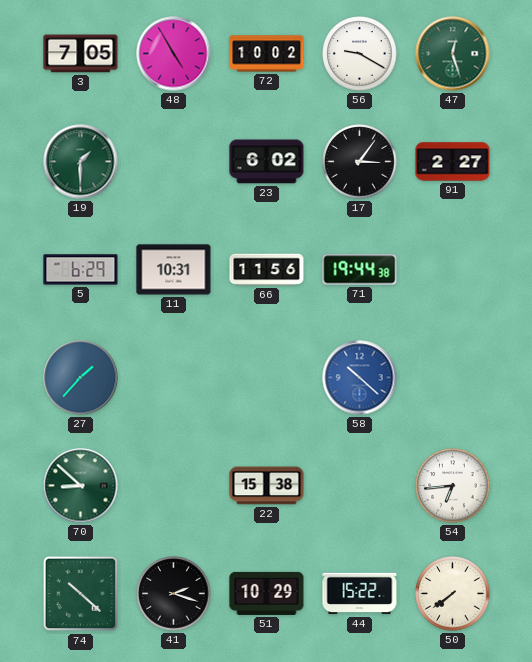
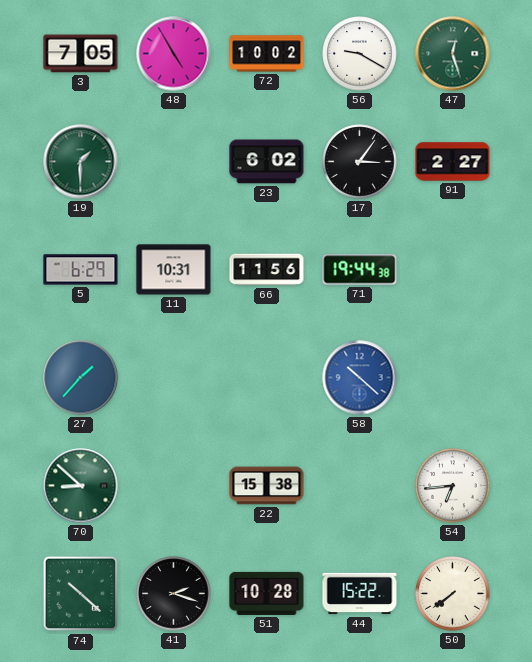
51: 10:29 -> 10:28
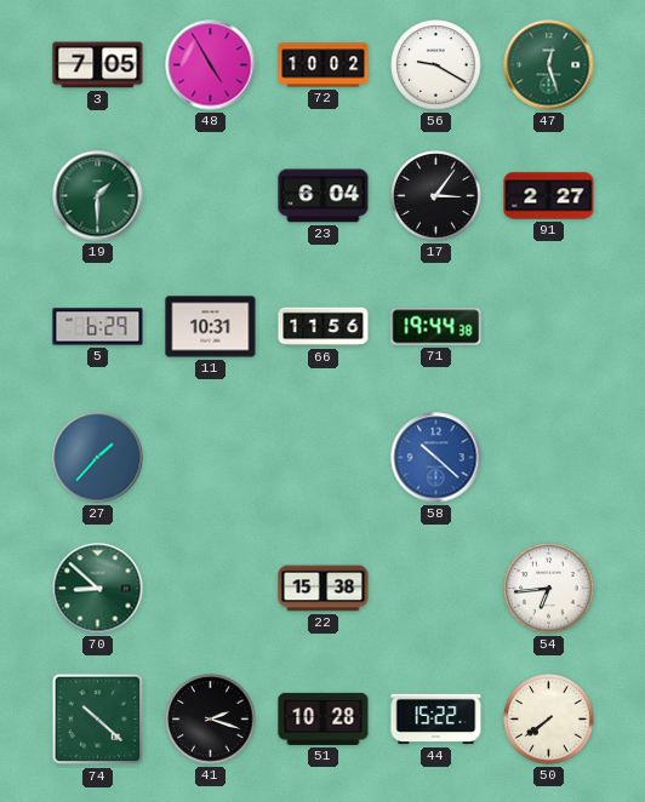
23: 6:02 -> 6:04
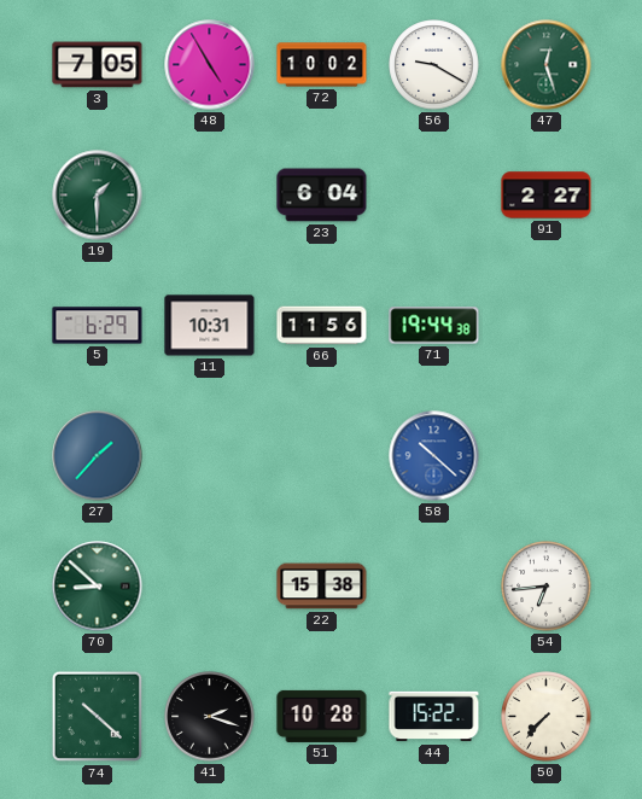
17: 3:06 -> none
50: 7:39 -> 7:37
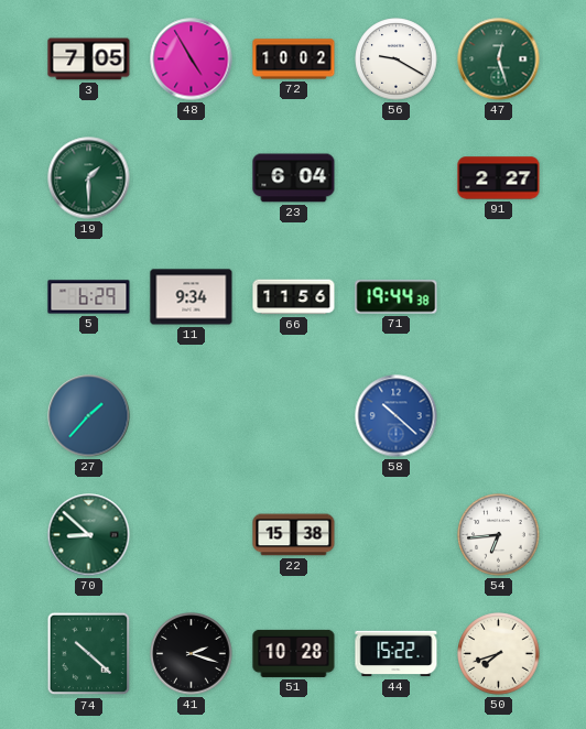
11: 10:31 -> 9:34
50: 7:37 -> 7:42
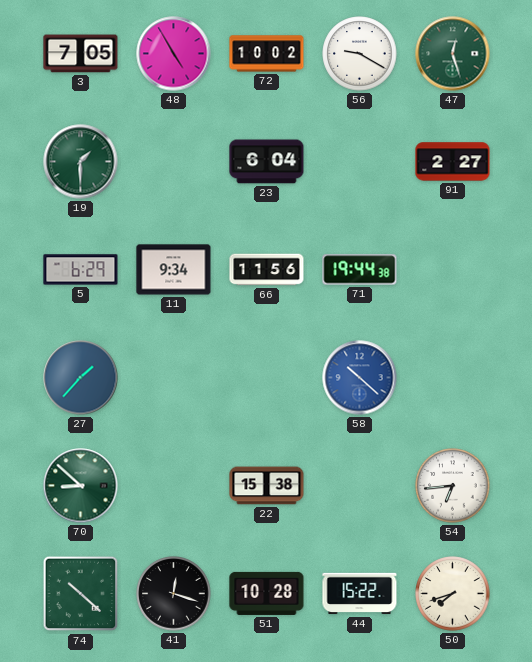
41: 2:18 -> 12:18
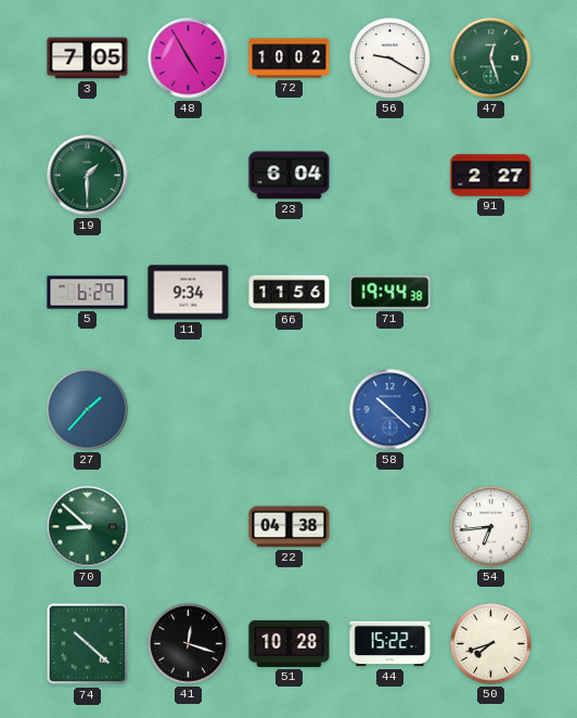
22: 15:38 -> 04:38
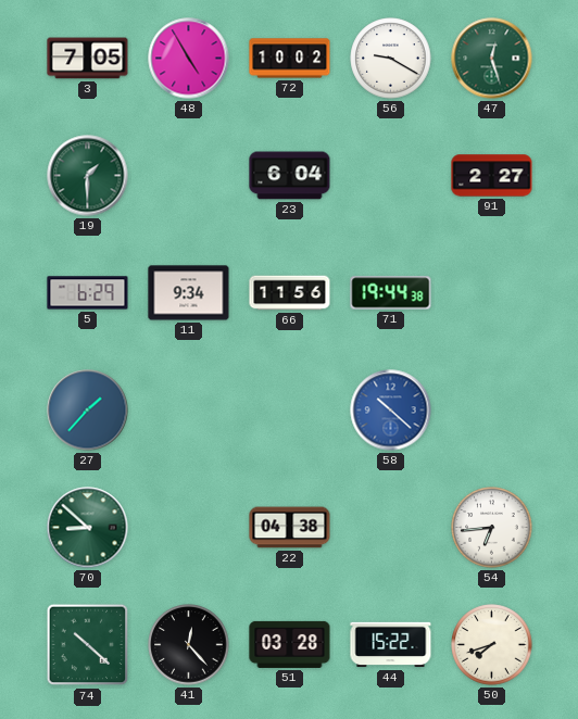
41: 12:18 -> 12:23
51: 10:28 -> 03:28
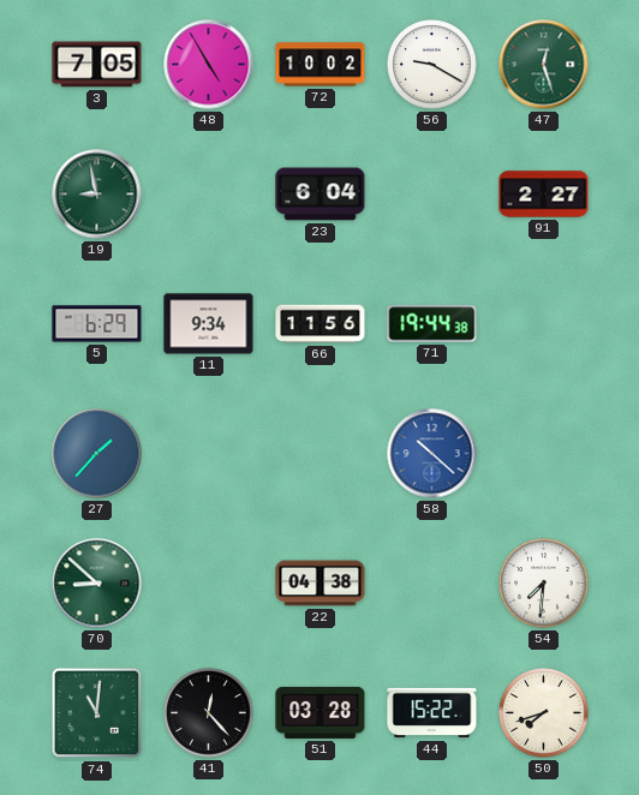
19: 1:30 -> 8:58
54: 6:44 -> 7:31
74: 10:22 -> 11:01
